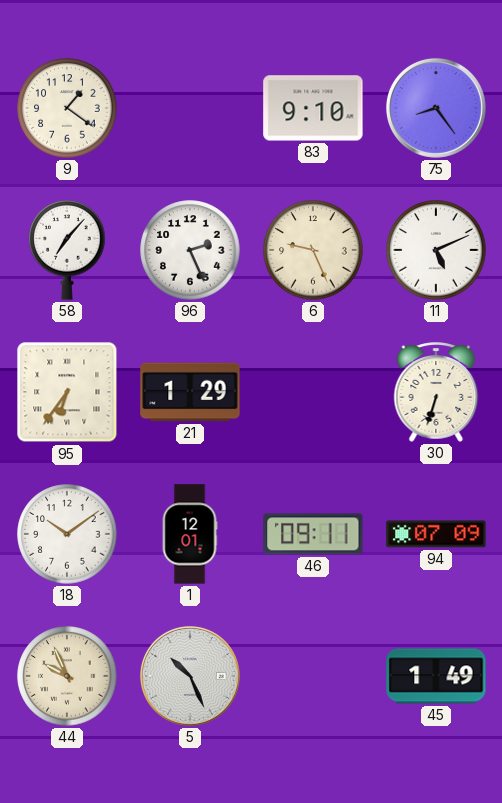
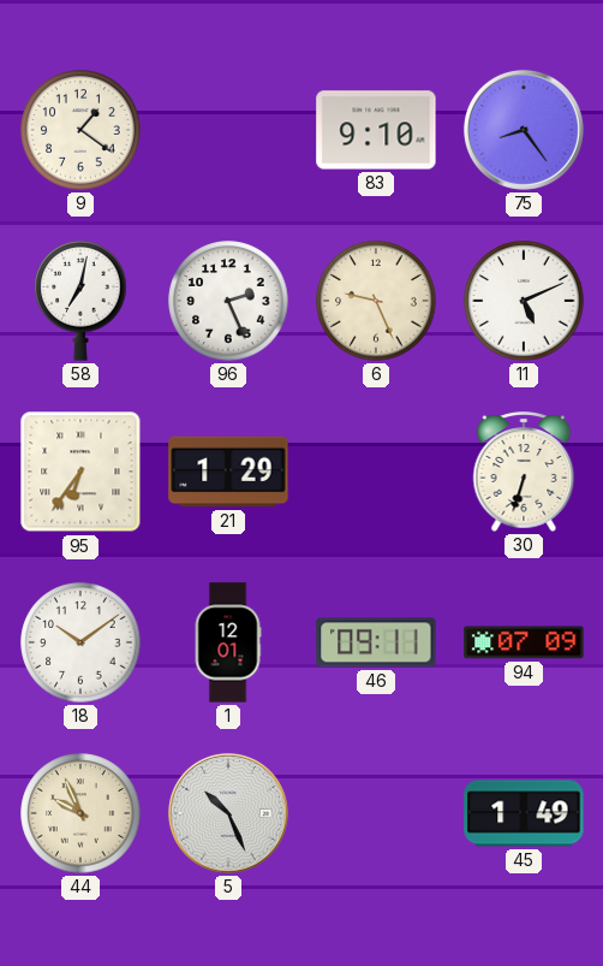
58: 7:07 -> 7:02
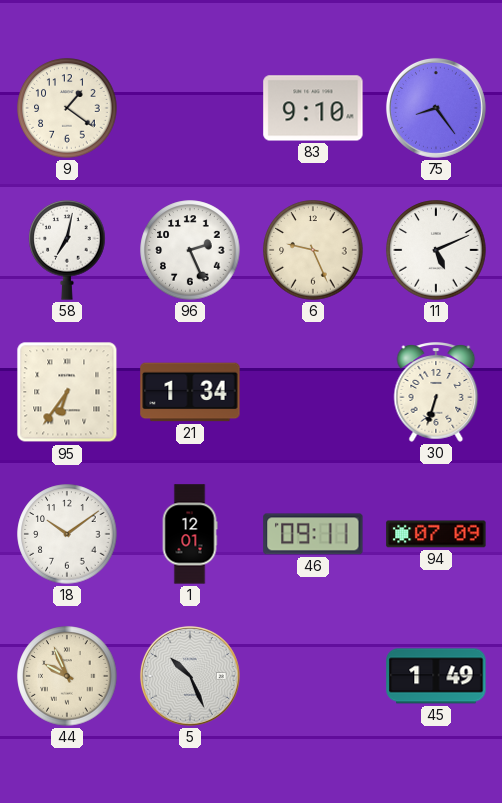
21: 1:29 -> 1:34
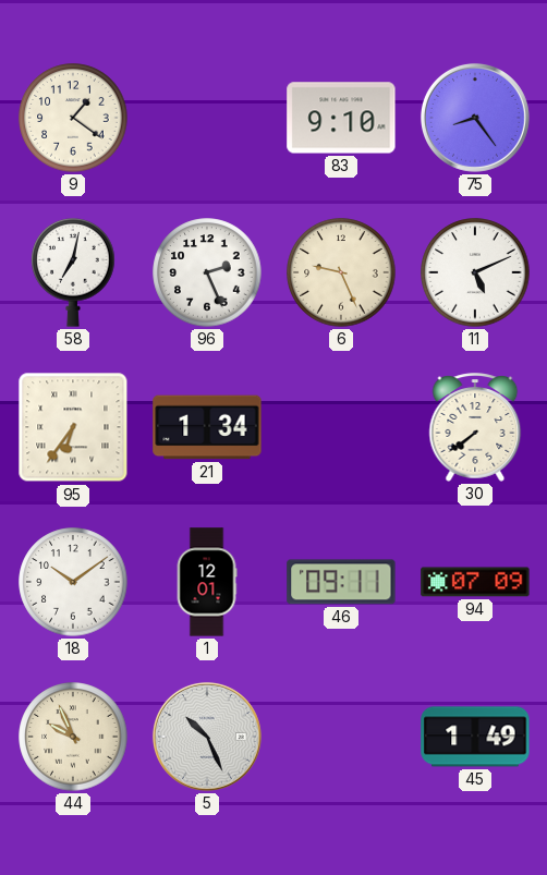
30: 6:33 -> 7:39
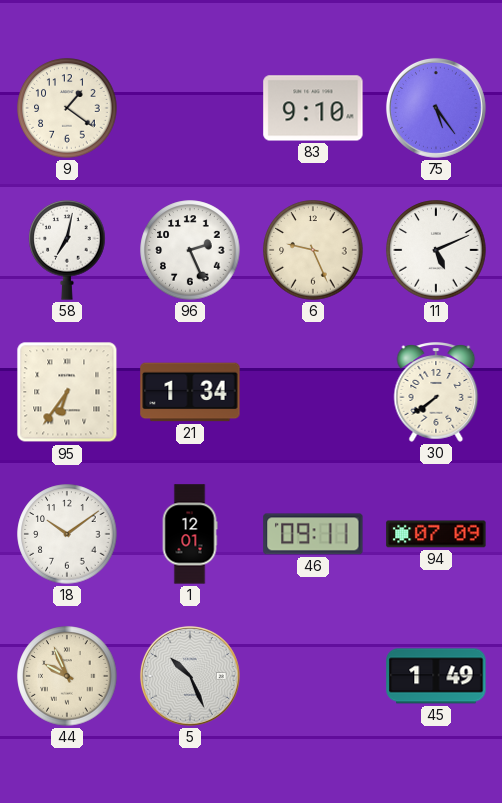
75: 8:24 -> 5:24
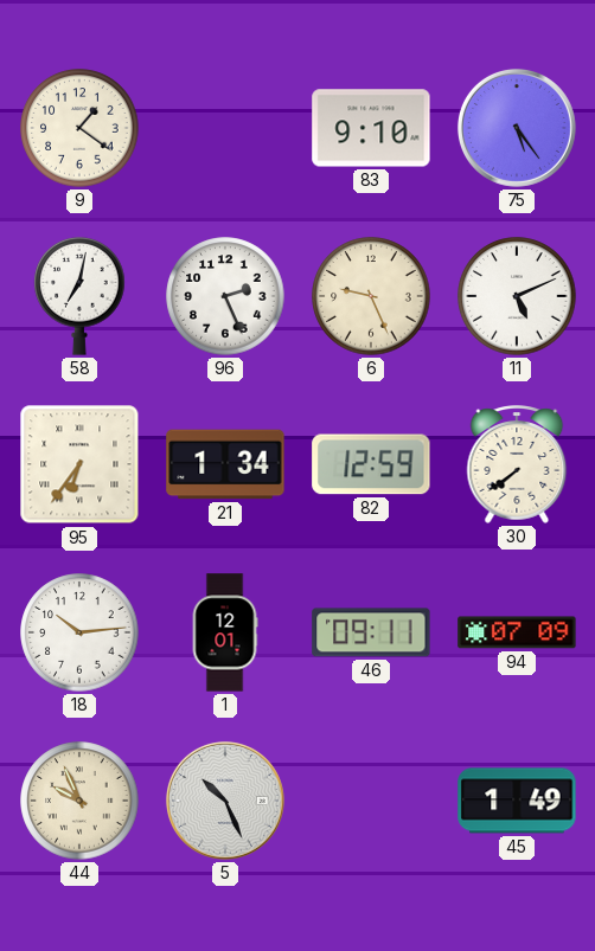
82: none -> 12:59
18: 10:09 -> 10:14
